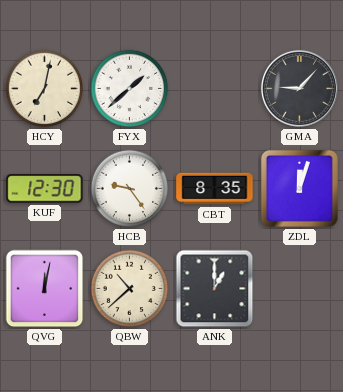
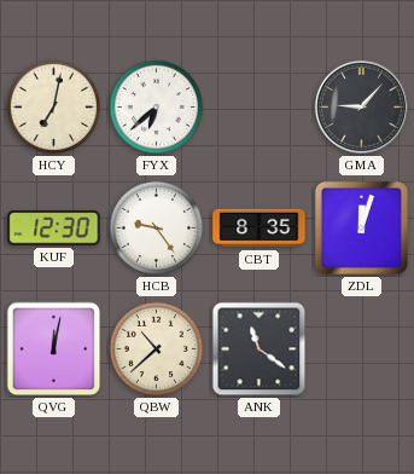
FYX: 1:38 -> 6:38
ANK: 1:00 -> 11:21
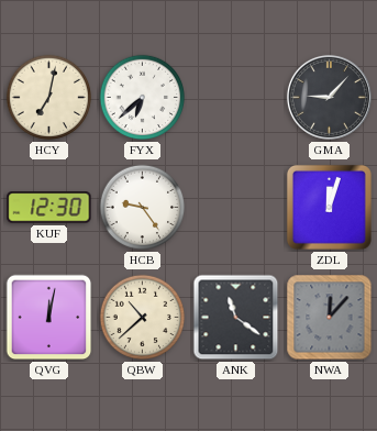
CBT: 8:35 -> none
NWA: none -> 12:07
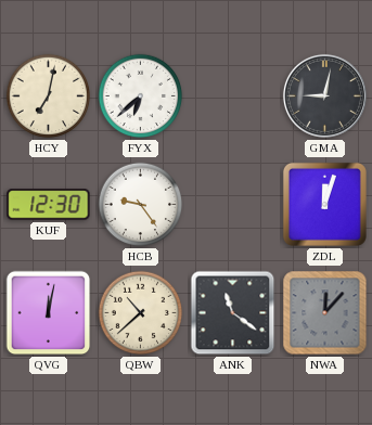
GMA: 9:07 -> 9:02
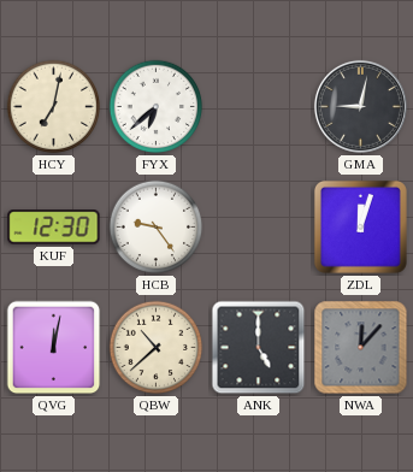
ANK: 11:21 -> 5:00
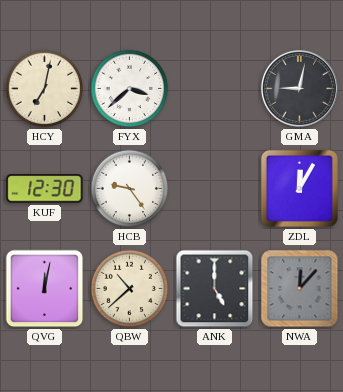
FYX: 6:38 -> 3:38
ZDL: 12:03 -> 12:05
